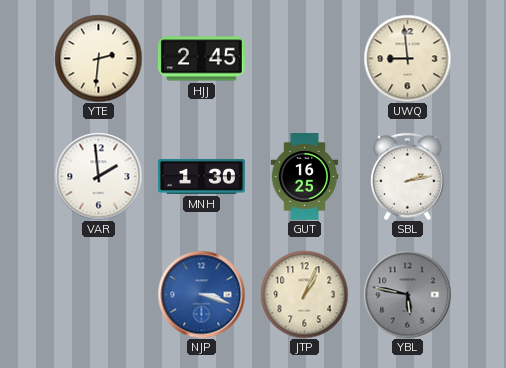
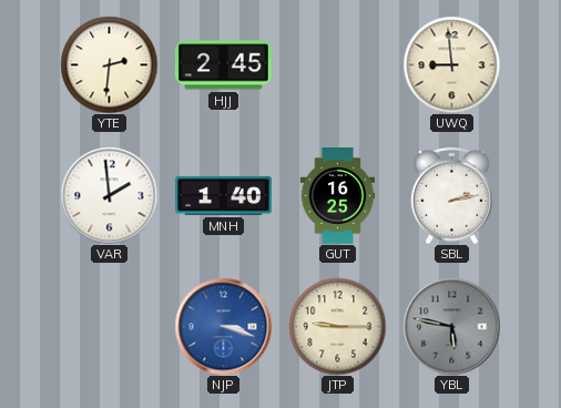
MNH: 1:30 -> 1:40
JTP: 1:04 -> 9:15
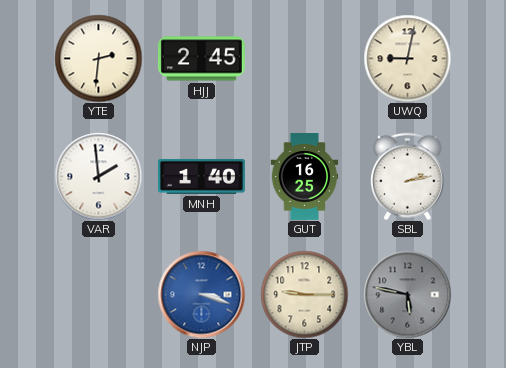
UWQ: 8:59 -> 9:02
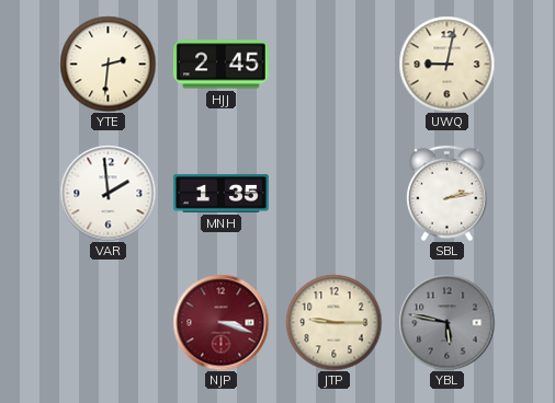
MNH: 1:40 -> 1:35
GUT: 16:25 -> none
NJP dial: blue -> burgundy
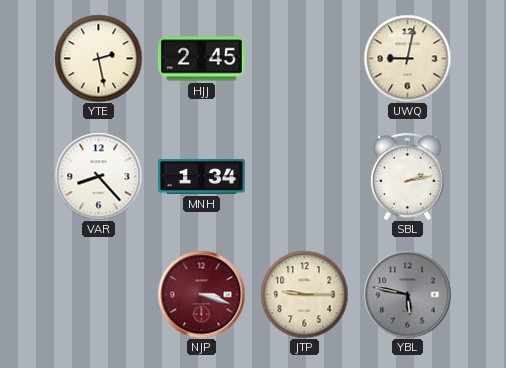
YTE: 2:31 -> 2:28
VAR: 1:59 -> 8:23
MNH: 1:35 -> 1:34
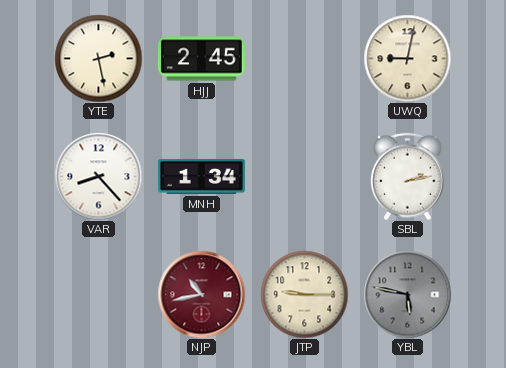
NJP: 3:18 -> 10:43
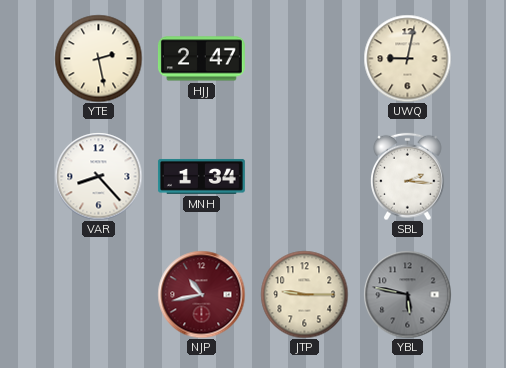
HJJ: 2:45 -> 2:47
SBL: 2:13 -> 2:16
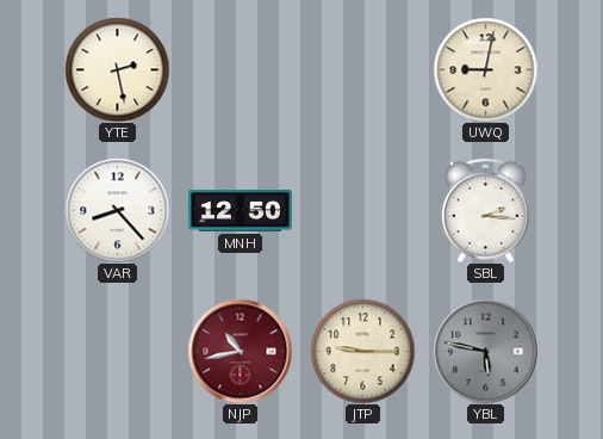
HJJ: 2:47 -> none
MNH: 1:34 -> 12:50
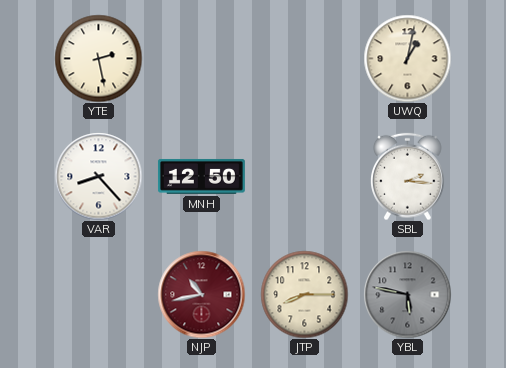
UWQ: 9:02 -> 1:02
JTP: 9:15 -> 8:15
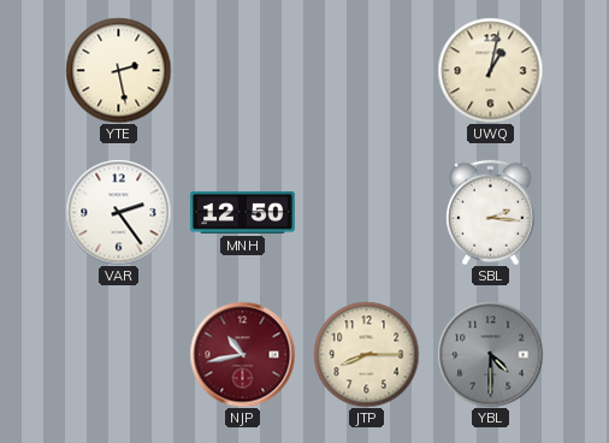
VAR: 8:23 -> 2:24
YBL: 5:47 -> 4:30
